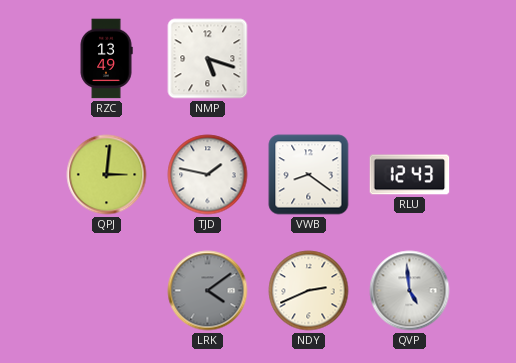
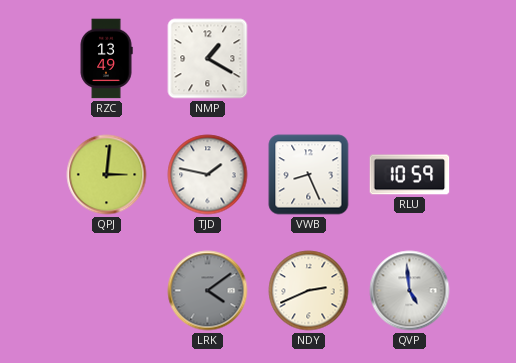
NMP: 5:18 -> 1:20
VWB: 8:21 -> 8:26
RLU: 12:43 -> 10:59
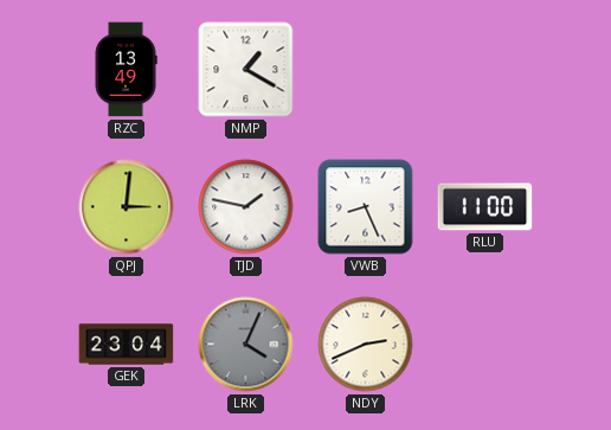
RLU: 10:59 -> 11:00
GEK: none -> 23:04
LRK: 4:09 -> 4:04
QVP: 4:59 -> none
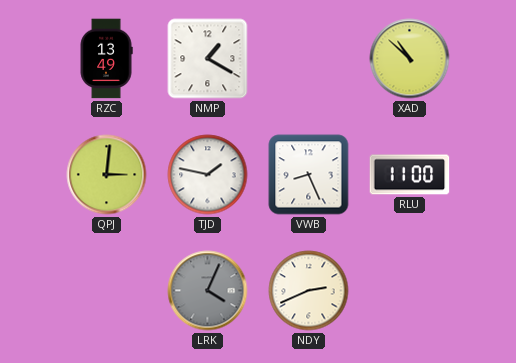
XAD: none -> 10:52
GEK: 23:04 -> none
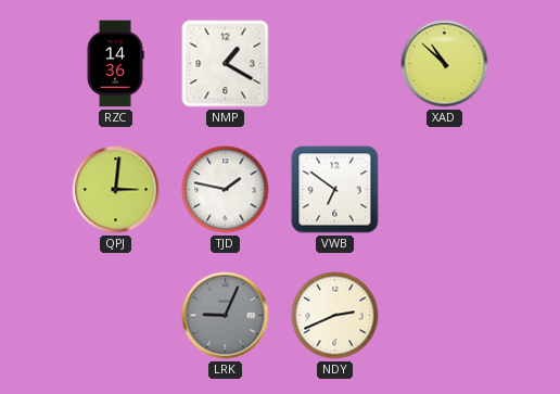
RZC: 13:49 -> 14:36
VWB: 8:26 -> 6:51
RLU: 11:00 -> none
LRK: 4:04 -> 9:04
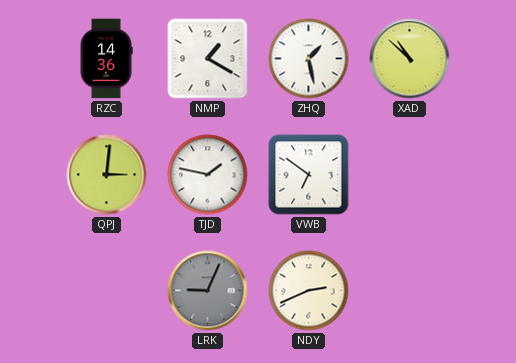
ZHQ: none -> 1:28
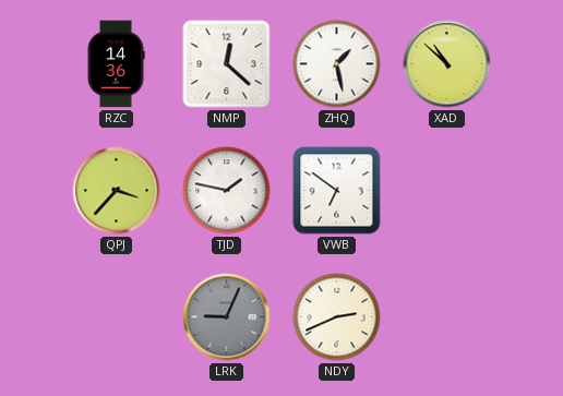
NMP: 1:20 -> 12:22
QPJ: 3:01 -> 3:37
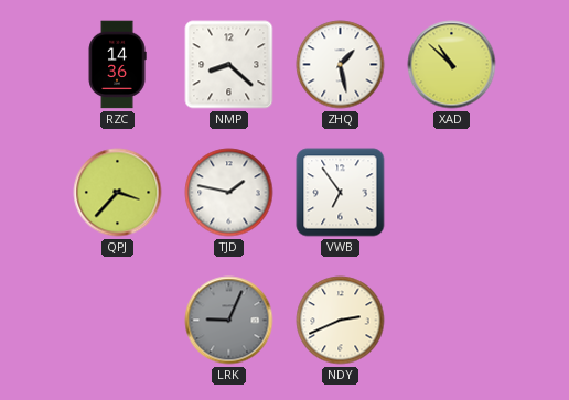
NMP: 12:22 -> 8:22
VWB: 6:51 -> 6:54
